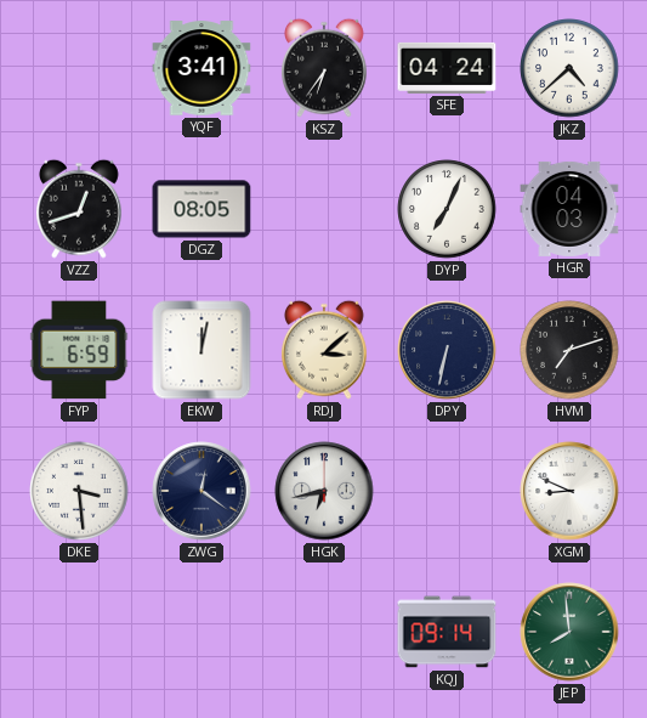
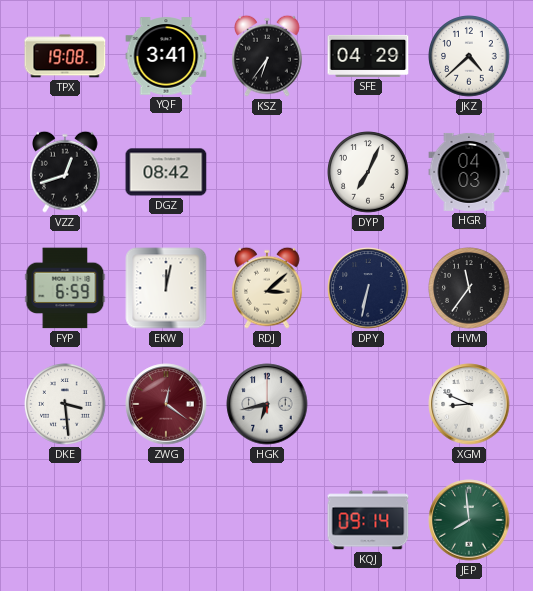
TPX: none -> 19:08
SFE: 04:24 -> 04:29
DGZ: 08:05 -> 08:42
HVM: 7:12 -> 11:36
ZWG dial: navy -> burgundy
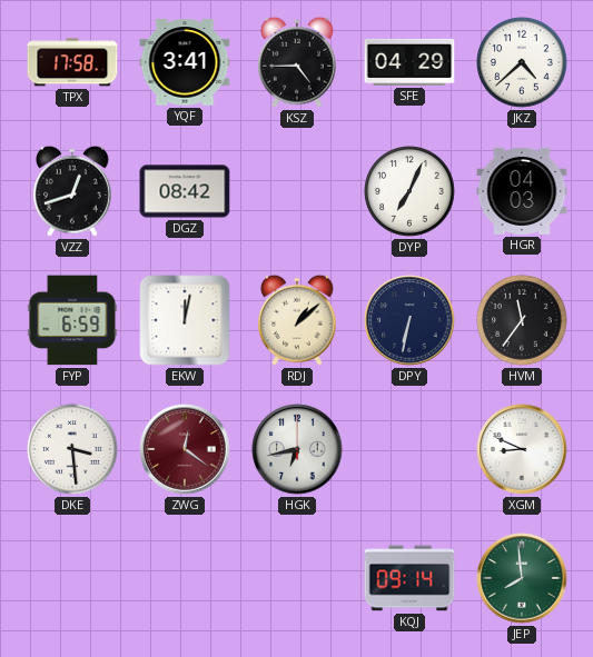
TPX: 19:08 -> 17:58
KSZ: 6:36 -> 4:45
RDJ: 3:08 -> 1:08
